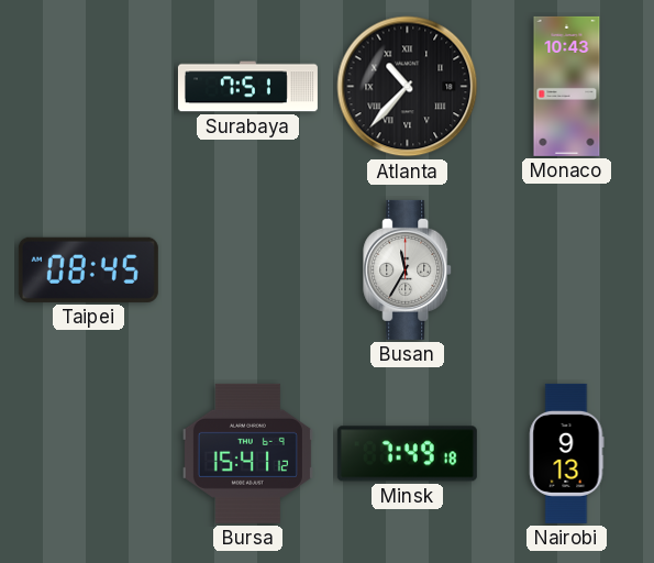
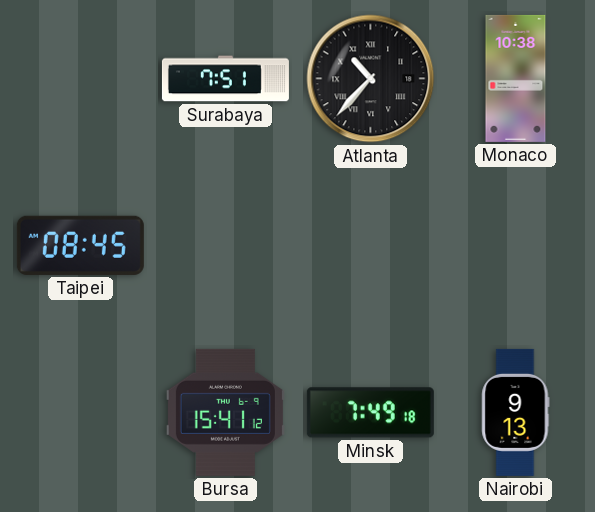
Monaco: 10:43 -> 10:38
Busan: 11:35 -> none
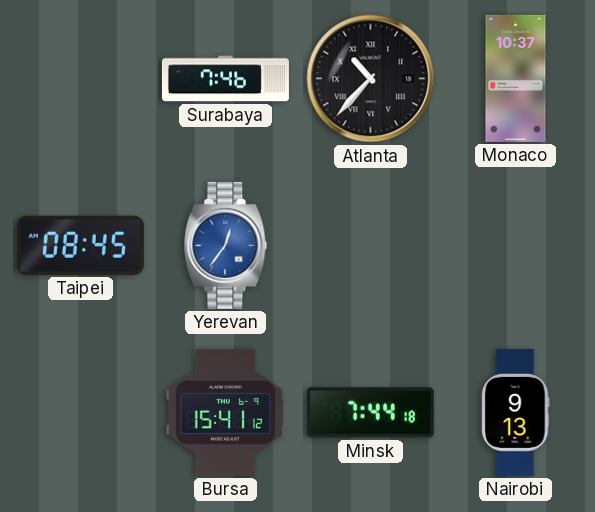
Surabaya: 7:51 -> 7:46
Monaco: 10:38 -> 10:37
Yerevan: none -> 12:36
Minsk: 7:49 -> 7:44
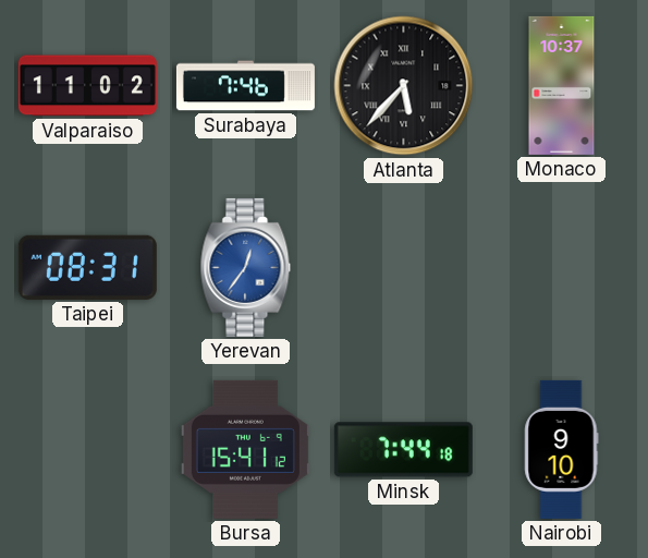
Valparaiso: none -> 11:02
Atlanta: 10:37 -> 5:37
Taipei: 08:45 -> 08:31
Nairobi: 9:13 -> 9:10
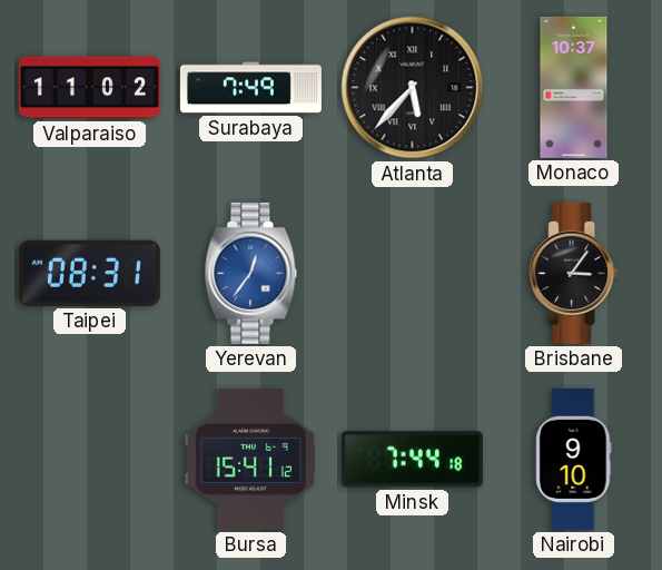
Surabaya: 7:46 -> 7:49
Brisbane: none -> 3:06
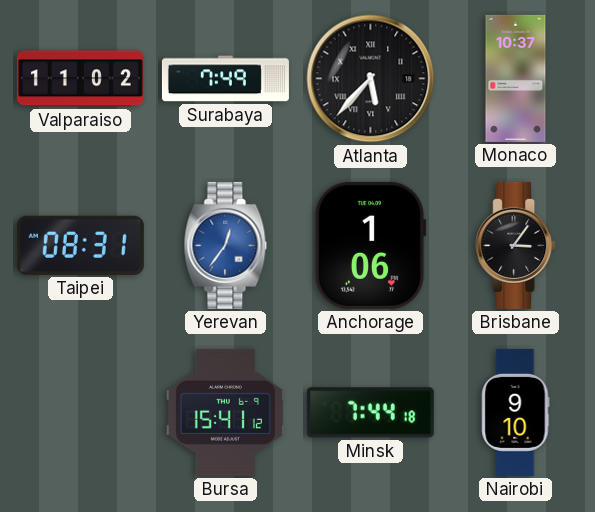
Anchorage: none -> 1:06
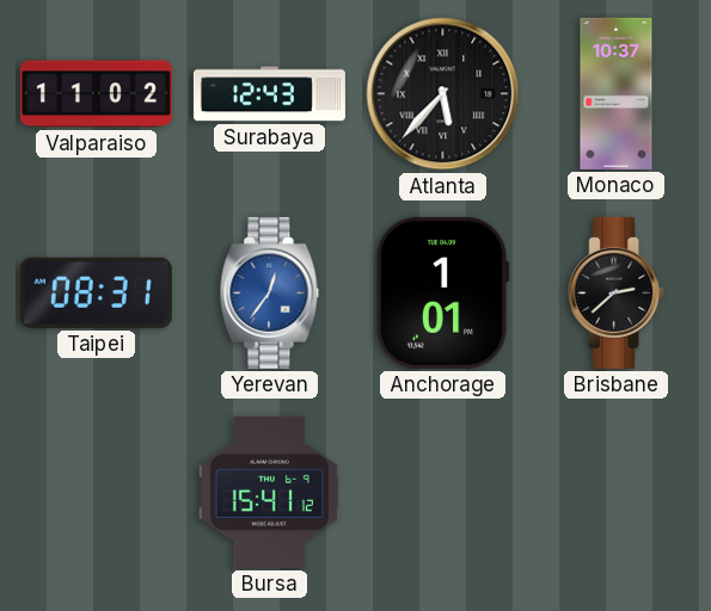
Surabaya: 7:49 -> 12:43
Anchorage: 1:06 -> 1:01
Brisbane: 3:06 -> 2:38
Minsk: 7:44 -> none
Nairobi: 9:10 -> none
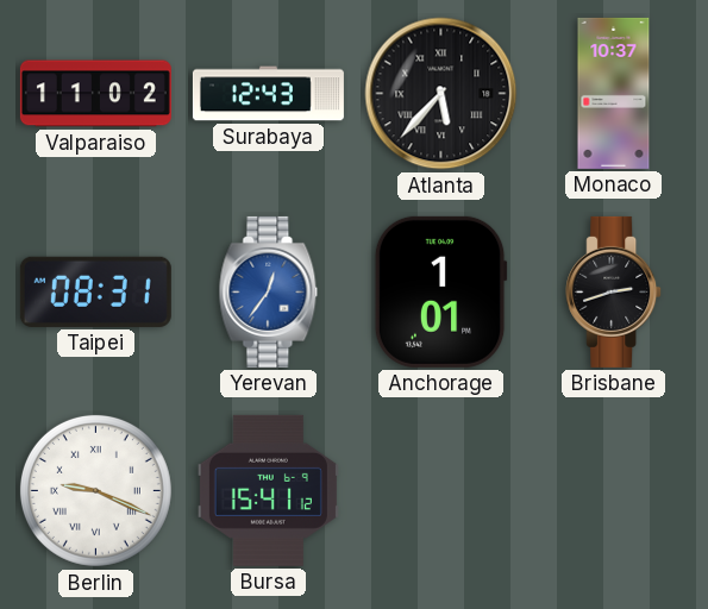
Brisbane: 2:38 -> 2:42
Berlin: none -> 9:19
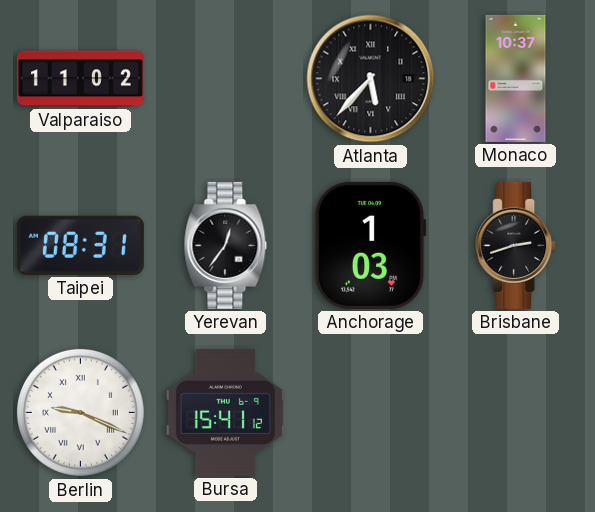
Surabaya: 12:43 -> none
Yerevan dial: blue -> black
Anchorage: 1:01 -> 1:03
